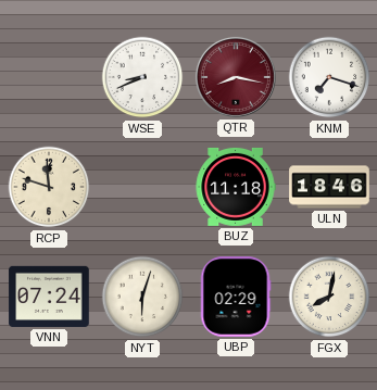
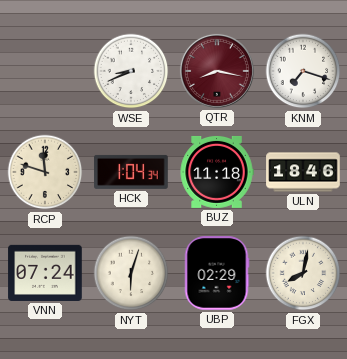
HCK: none -> 1:04
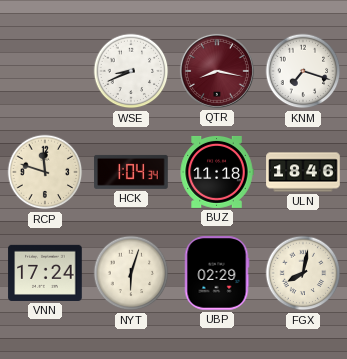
VNN: 07:24 -> 17:24
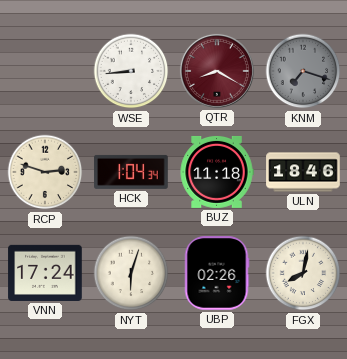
WSE: 8:41 -> 8:44
QTR: 8:17 -> 8:20
KNM dial: white -> grey
RCP: 11:48 -> 2:48
UBP: 02:29 -> 02:26
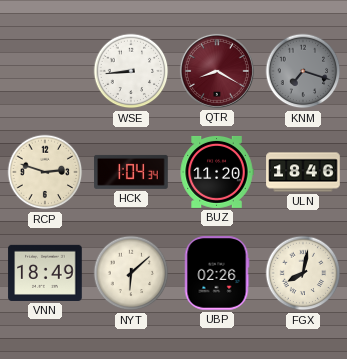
BUZ: 11:18 -> 11:20
VNN: 17:24 -> 18:49
NYT: 6:03 -> 6:08
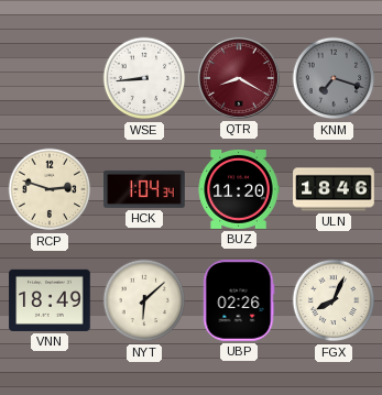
FGX: 8:02 -> 8:04
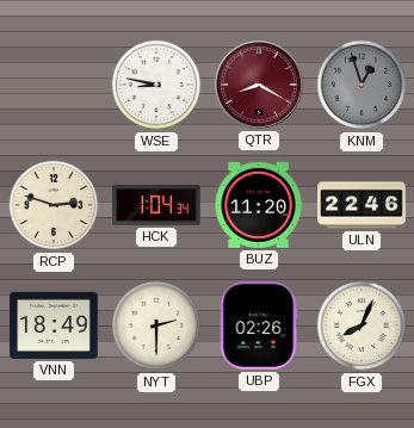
WSE: 8:44 -> 8:47
KNM: 7:18 -> 12:57
ULN: 18:46 -> 22:46
NYT: 6:08 -> 2:30
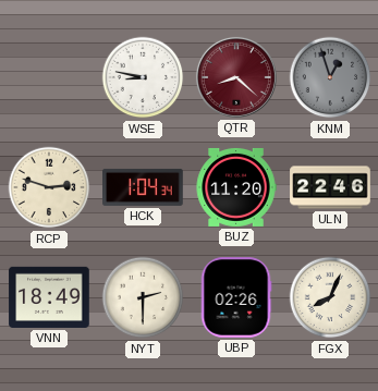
QTR: 8:20 -> 8:22
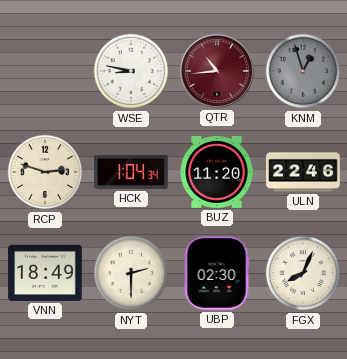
QTR: 8:22 -> 10:44
UBP: 02:26 -> 02:30
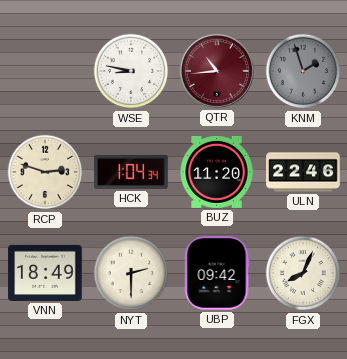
KNM: 12:57 -> 1:57
UBP: 02:30 -> 09:42
